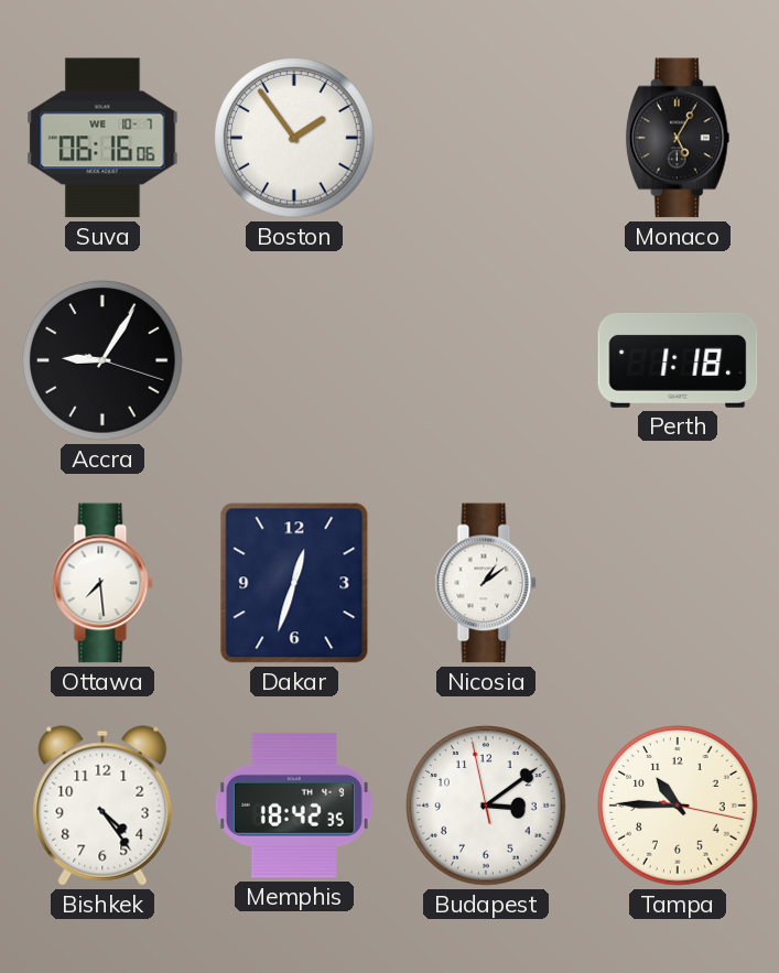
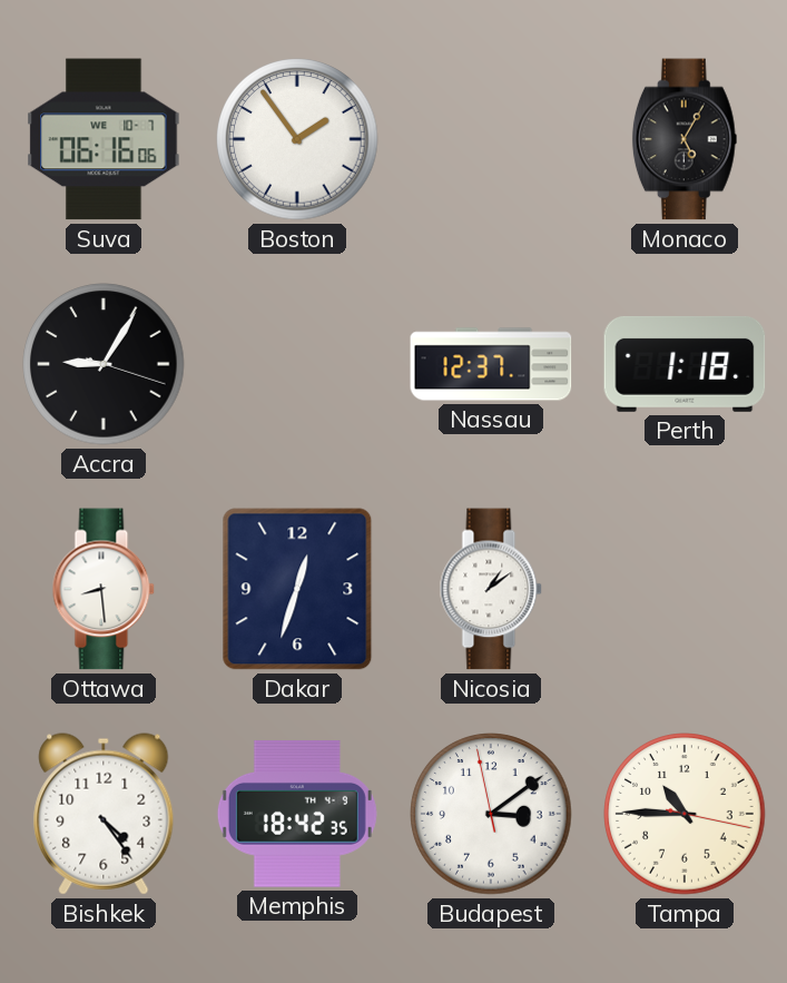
Nassau: none -> 12:37
Ottawa: 7:29 -> 8:29
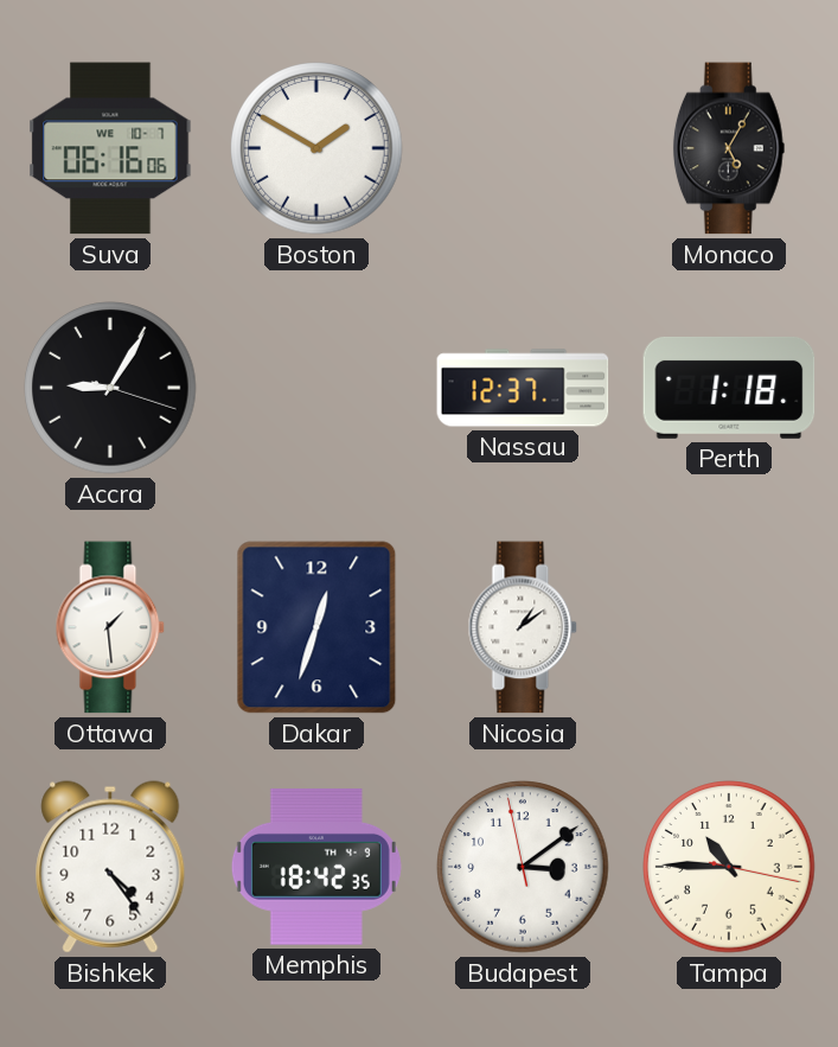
Boston: 1:54 -> 1:50
Ottawa: 8:29 -> 1:29
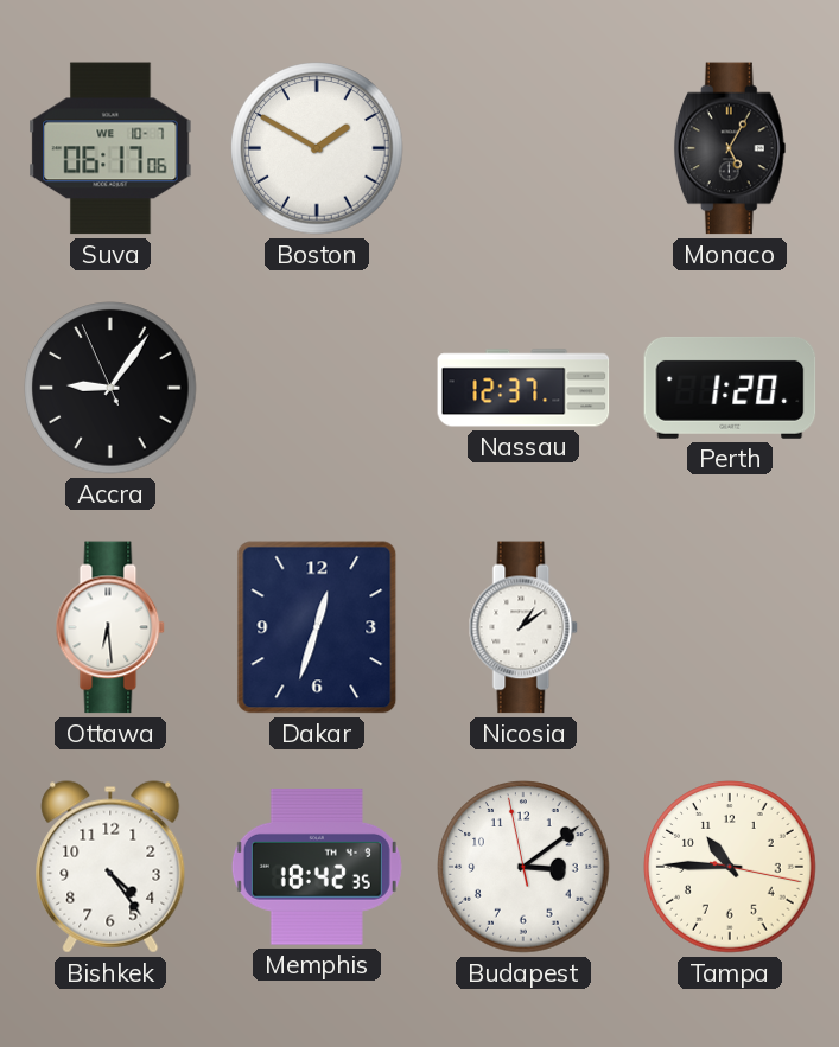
Suva: 06:16 -> 06:17
Accra: 9:05:18 -> 9:05:56
Perth: 1:18 -> 1:20
Ottawa: 1:29 -> 6:29
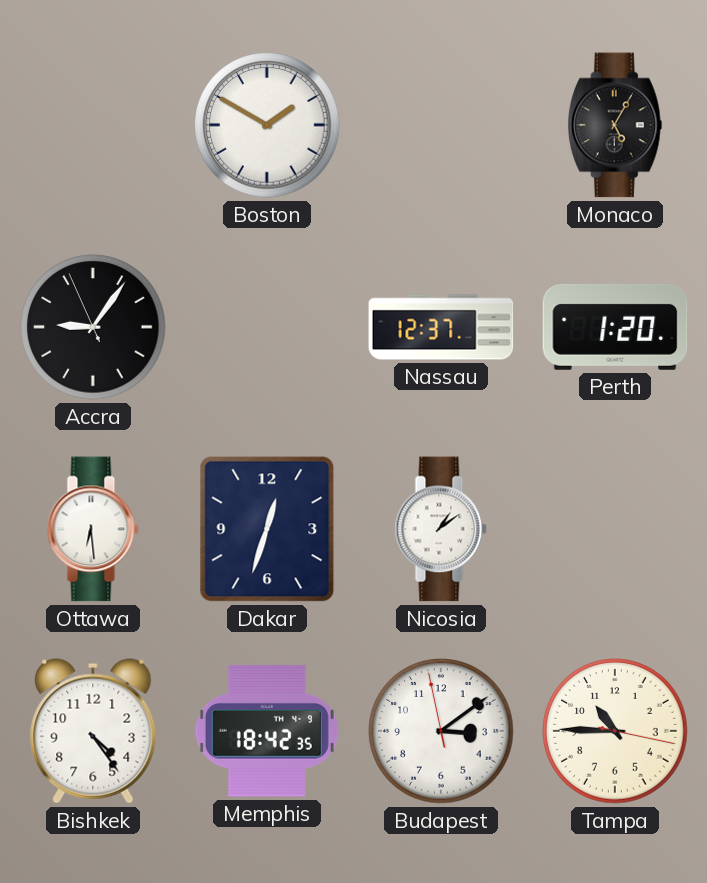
Suva: 06:17 -> none
